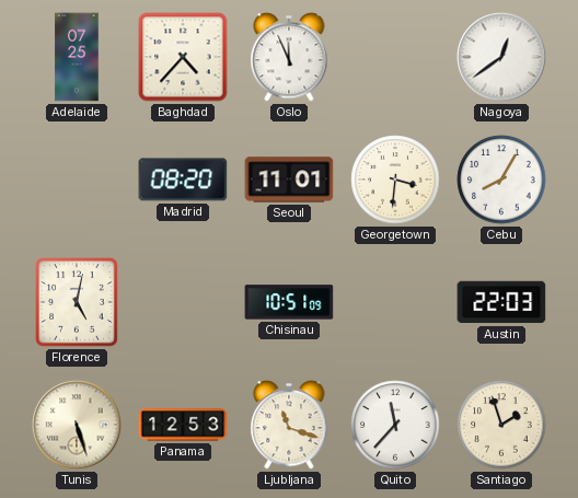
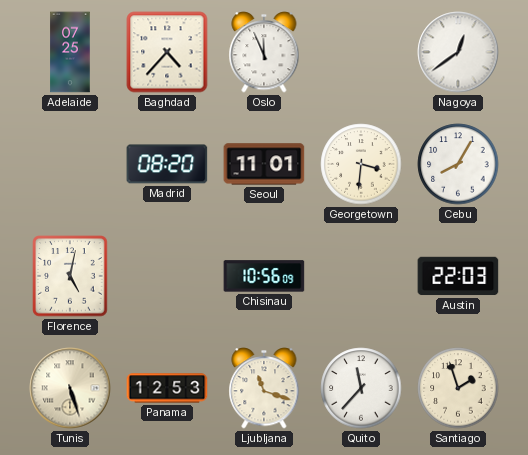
Chisinau: 10:51 -> 10:56
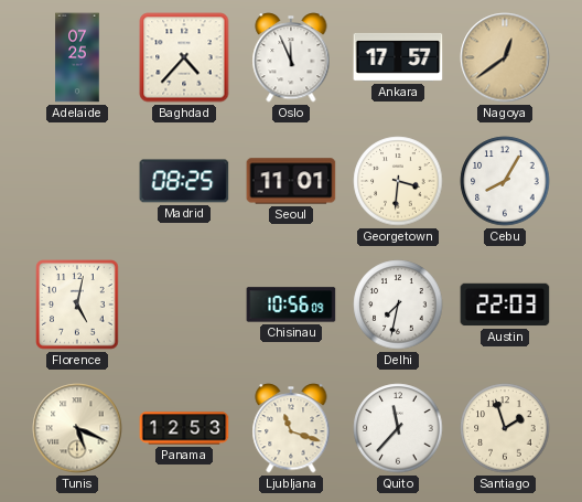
Ankara: none -> 17:57
Nagoya dial: white -> champagne
Madrid: 08:20 -> 08:25
Delhi: none -> 7:32
Tunis: 5:27 -> 5:19
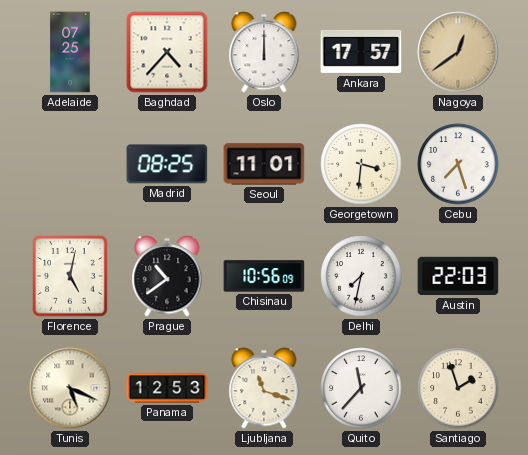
Oslo: 11:56 -> 12:00
Cebu: 8:05 -> 7:27
Prague: none -> 10:39
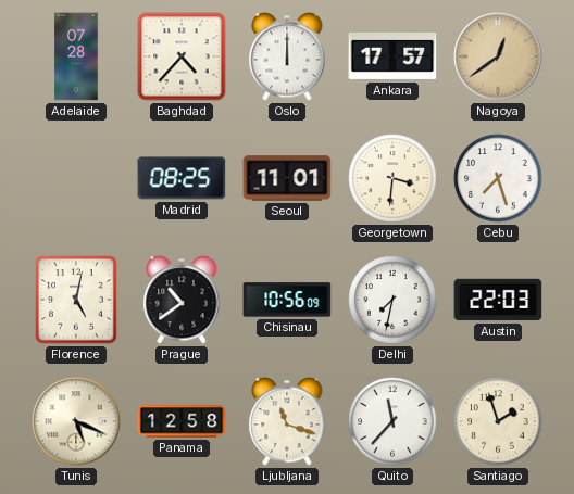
Adelaide: 07:25 -> 07:28
Panama: 12:53 -> 12:58
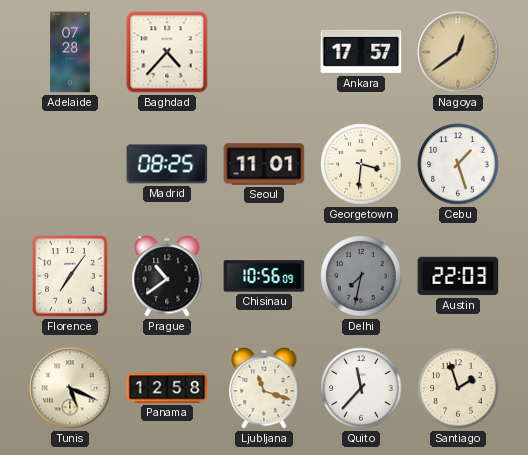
Oslo: 12:00 -> none
Cebu: 7:27 -> 1:27
Florence: 5:02 -> 7:06
Delhi dial: white -> grey
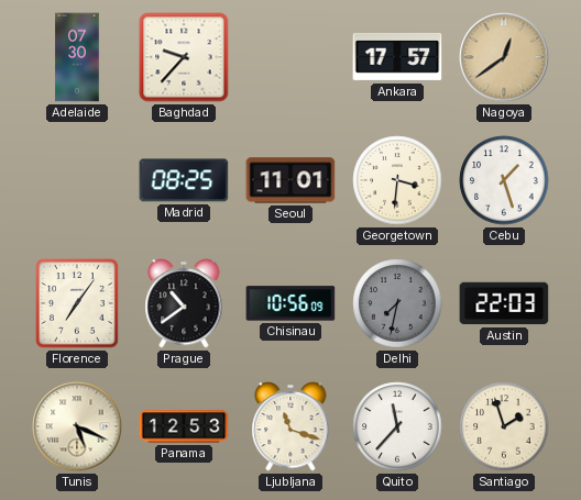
Adelaide: 07:28 -> 07:30
Baghdad: 4:37 -> 9:37
Panama: 12:58 -> 12:53
